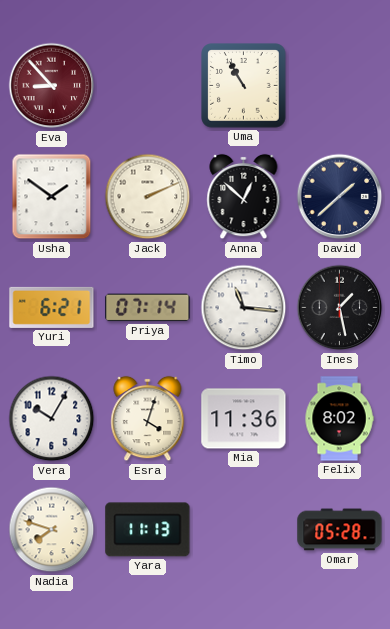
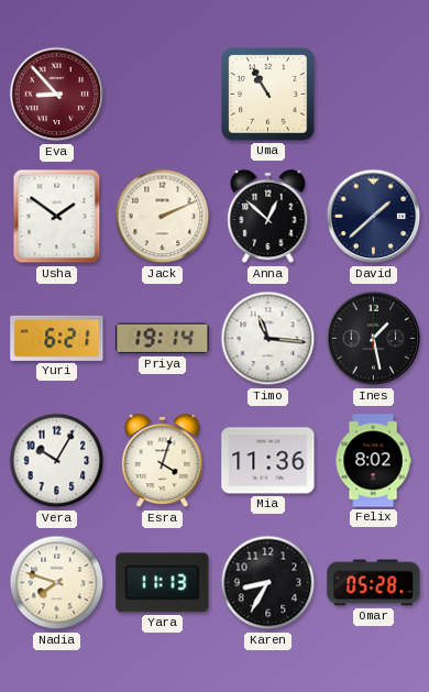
Priya: 07:14 -> 19:14
Karen: none -> 8:35
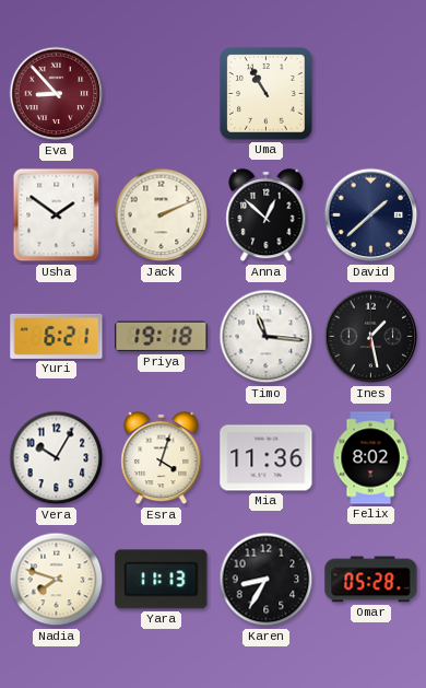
Priya: 19:14 -> 19:18
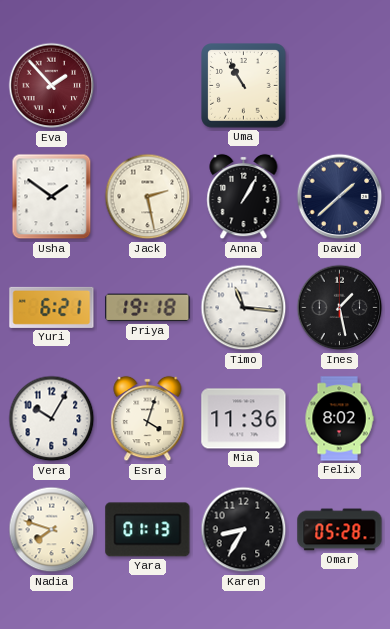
Eva: 8:53 -> 1:53
Jack: 2:11 -> 2:28
Anna: 12:52 -> 1:05
Yara: 11:13 -> 01:13
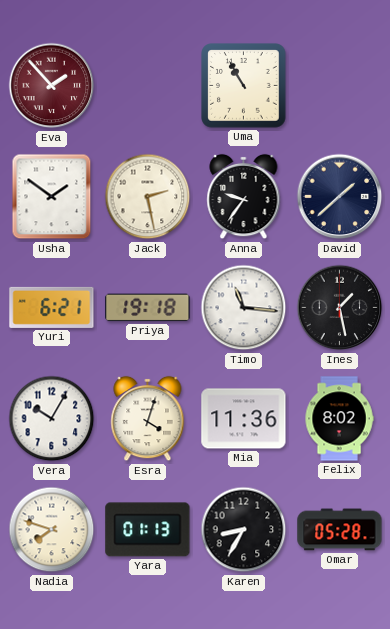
Anna: 1:05 -> 9:36
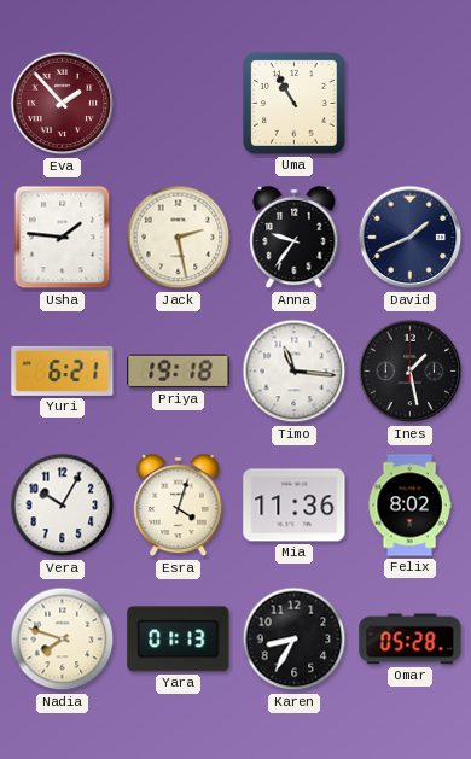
Usha: 1:51 -> 1:46
David: 1:38 -> 1:41
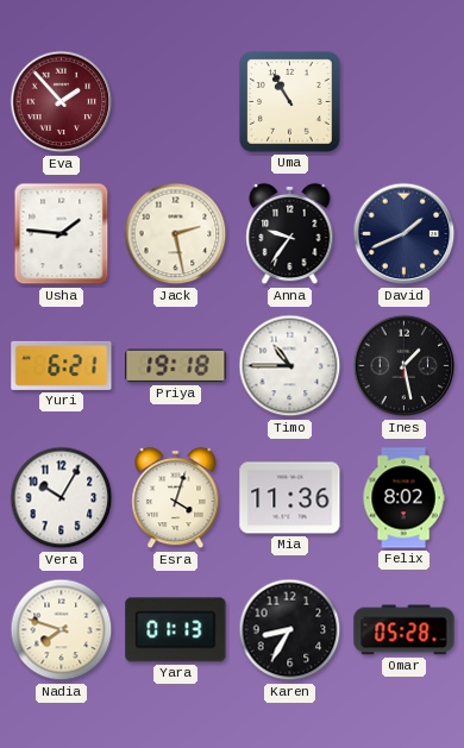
Timo: 11:16 -> 10:45
